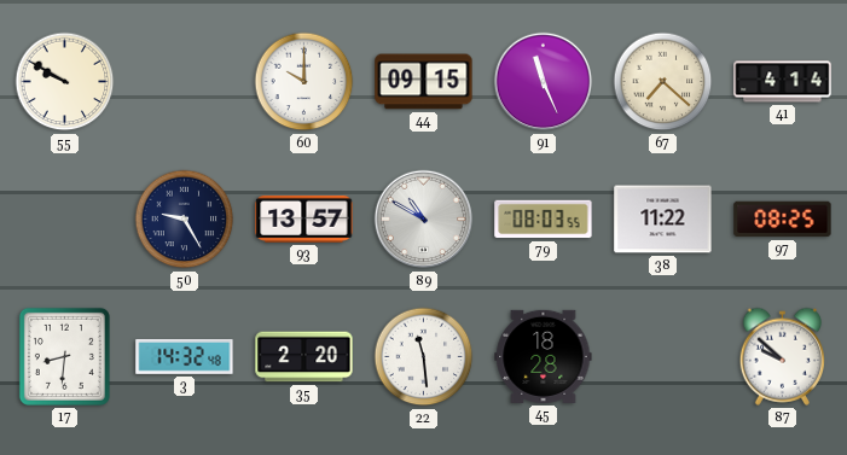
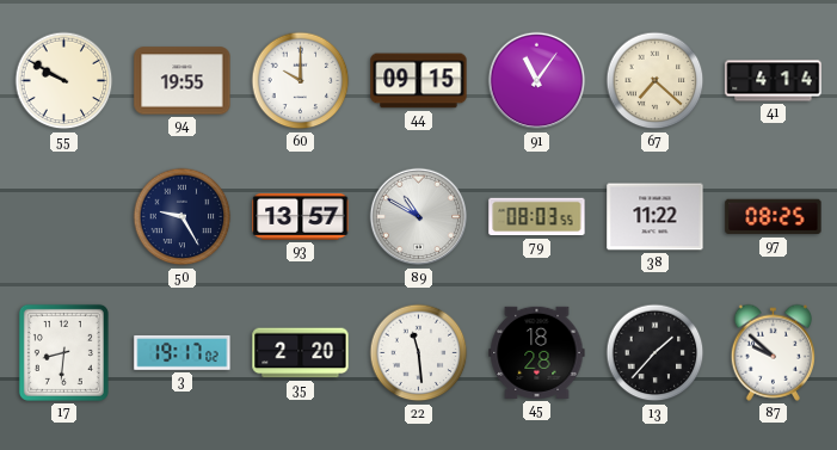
94: none -> 19:55
91: 11:26 -> 11:06
3: 14:32 -> 19:17
13: none -> 1:37
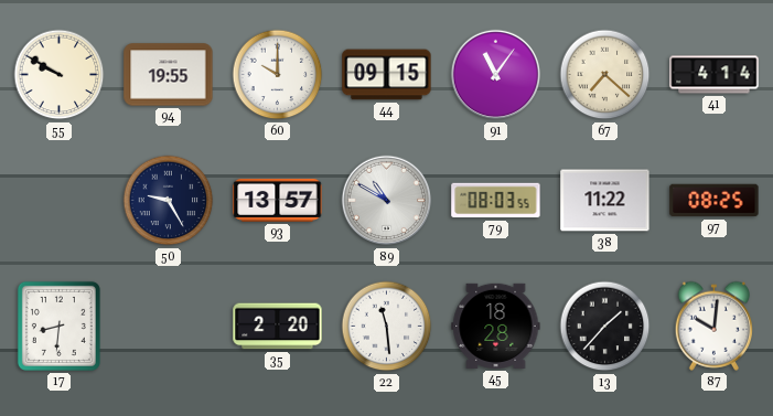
3: 19:17 -> none
87: 9:52 -> 10:01
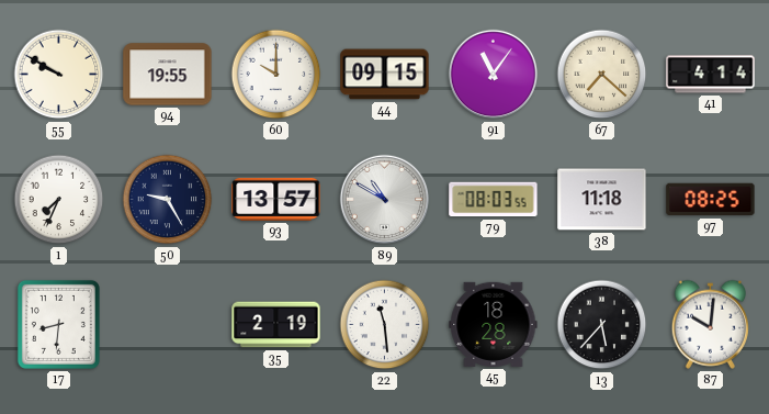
1: none -> 7:34
38: 11:22 -> 11:18
35: 2:20 -> 2:19
13: 1:37 -> 5:37
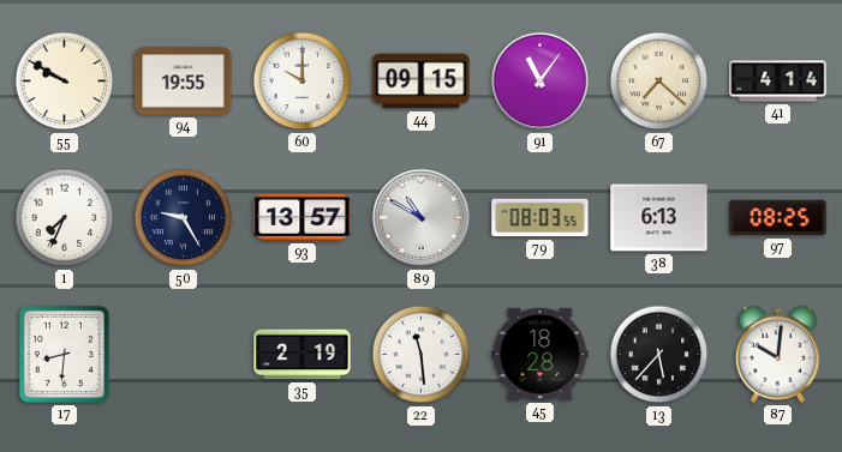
38: 11:18 -> 6:13
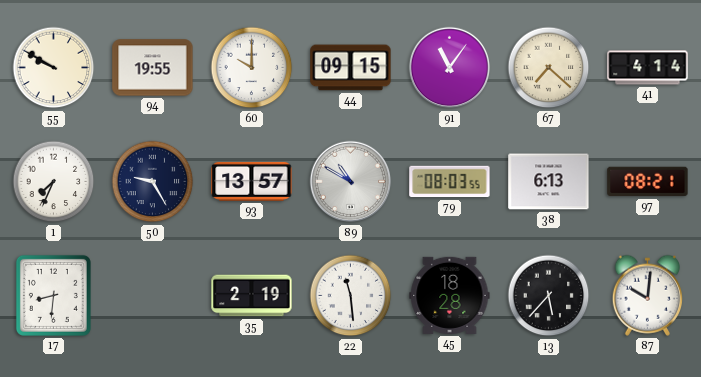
97: 08:25 -> 08:21
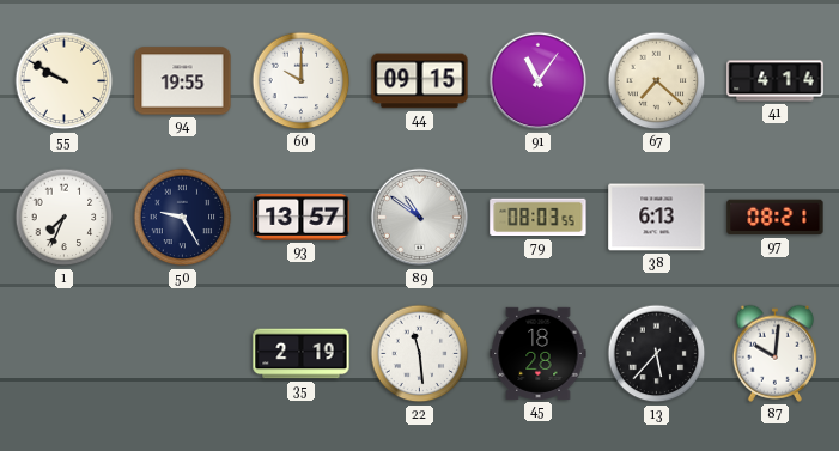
89: 10:50 -> 10:51
17: 8:31 -> none
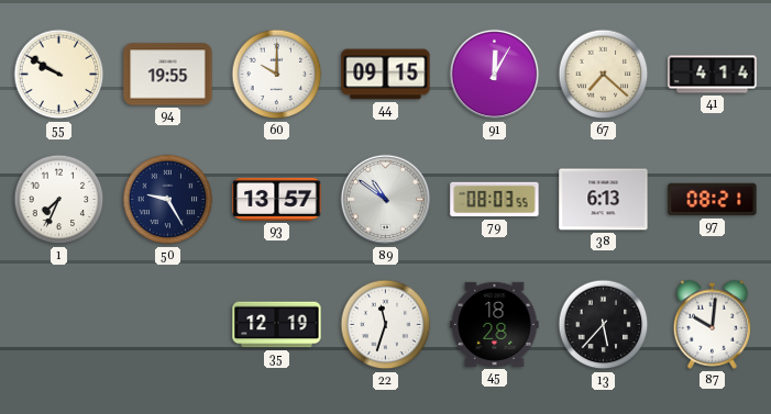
91: 11:06 -> 12:05
35: 2:19 -> 12:19
22: 11:29 -> 11:33
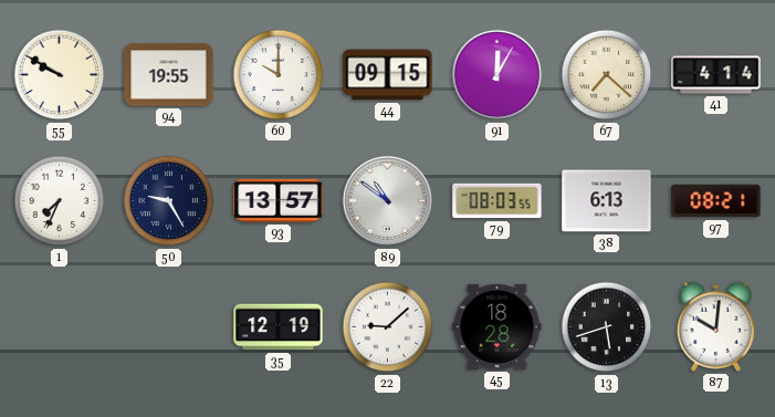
22: 11:33 -> 9:08
13: 5:37 -> 5:42
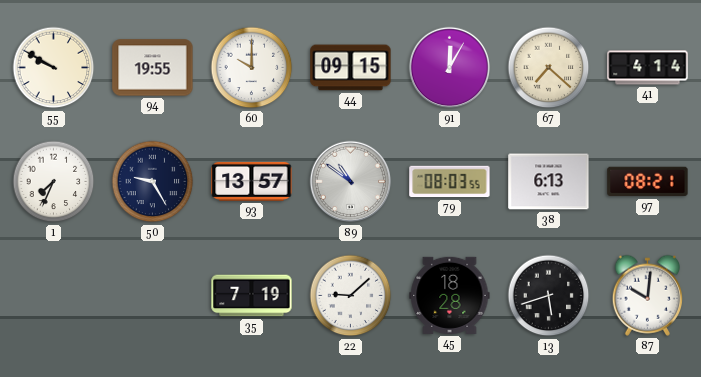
35: 12:19 -> 7:19
